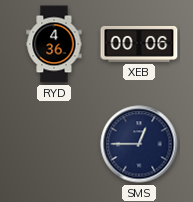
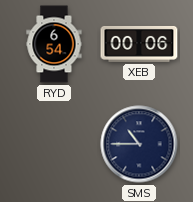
RYD: 4:36 -> 6:54
SMS: 12:45 -> 10:45
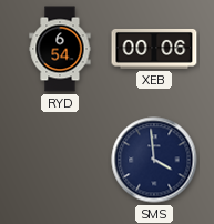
SMS: 10:45 -> 3:59
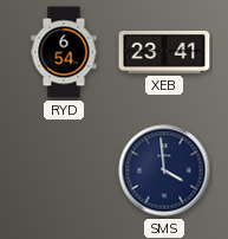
XEB: 00:06 -> 23:41
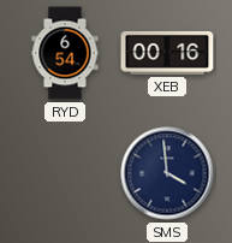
XEB: 23:41 -> 00:16
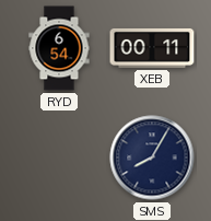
XEB: 00:16 -> 00:11
SMS: 3:59 -> 8:05
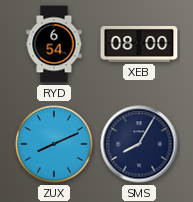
XEB: 00:11 -> 08:00
ZUX: none -> 8:11
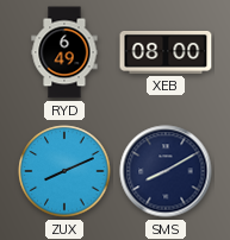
RYD: 6:54 -> 6:49
SMS: 8:05 -> 8:10
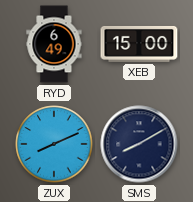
XEB: 08:00 -> 15:00
